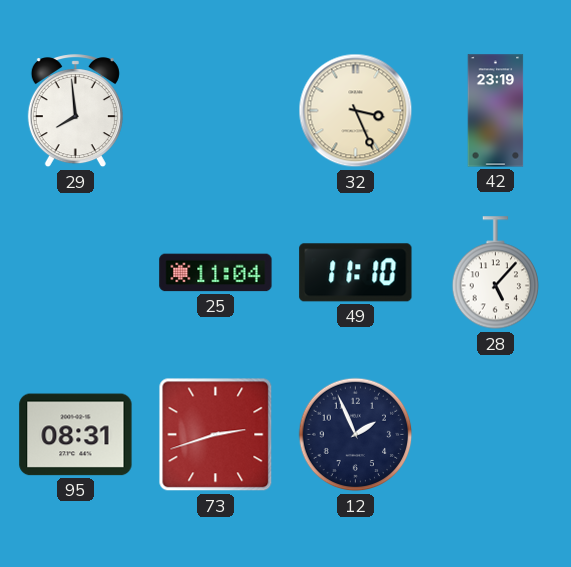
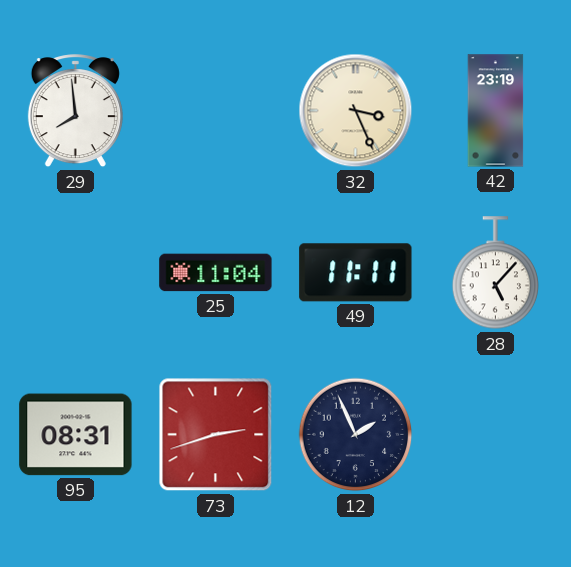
49: 11:10 -> 11:11
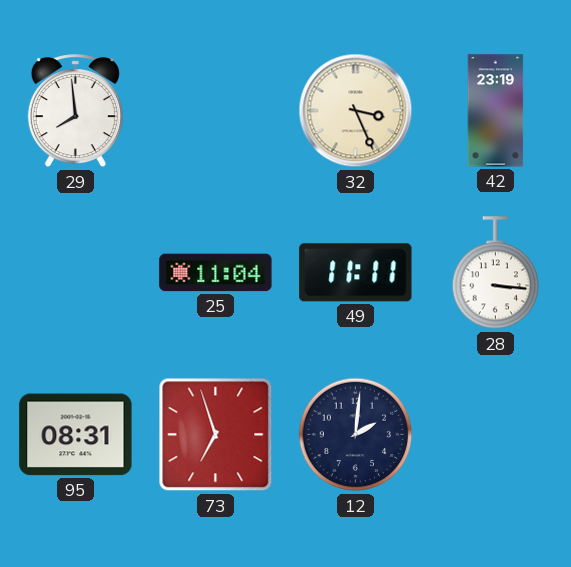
28: 5:07 -> 3:16
73: 2:42 -> 6:57
12: 1:56 -> 2:01
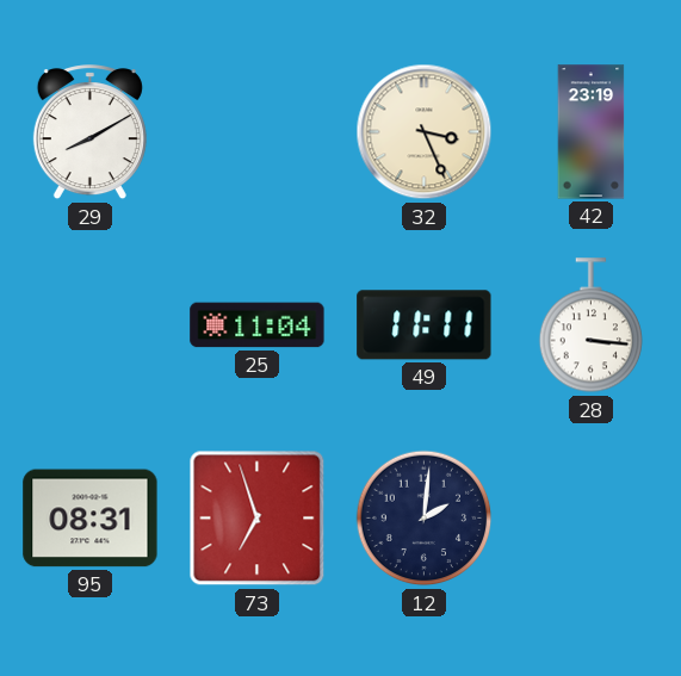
29: 7:59 -> 8:10
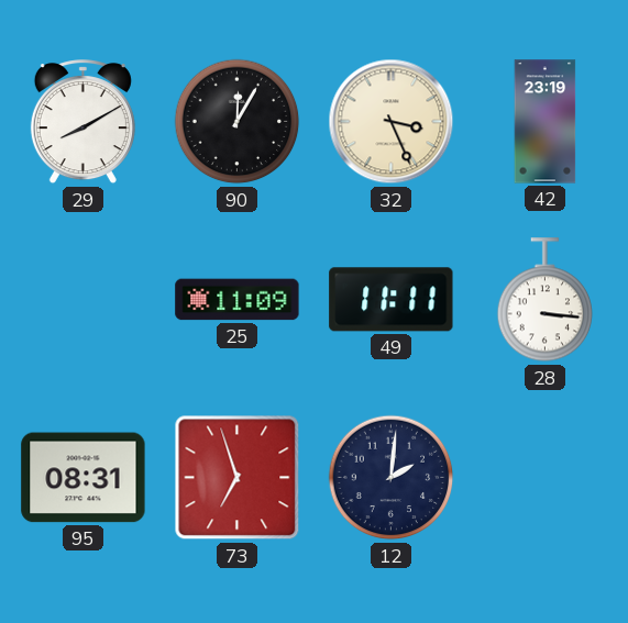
90: none -> 12:05
25: 11:04 -> 11:09
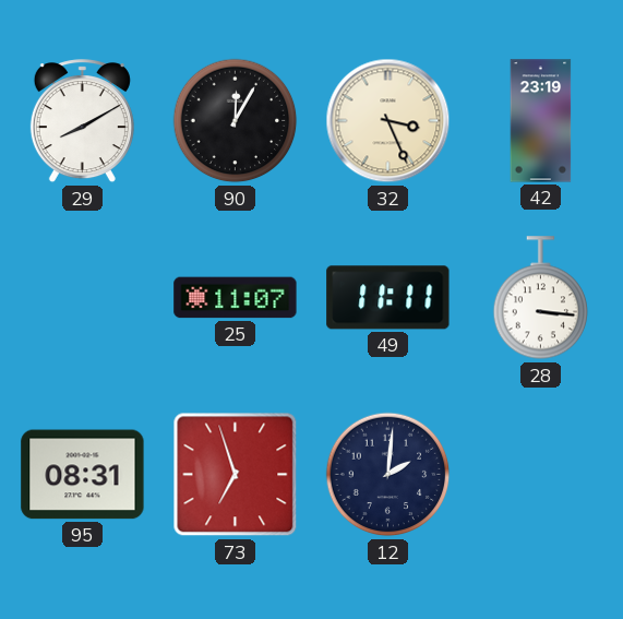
25: 11:09 -> 11:07
